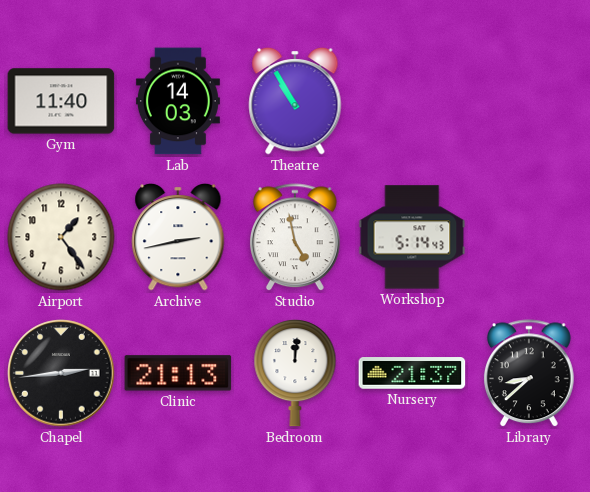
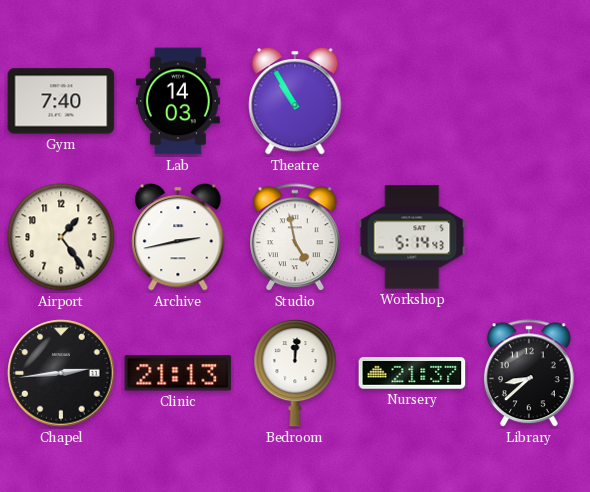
Gym: 11:40 -> 7:40
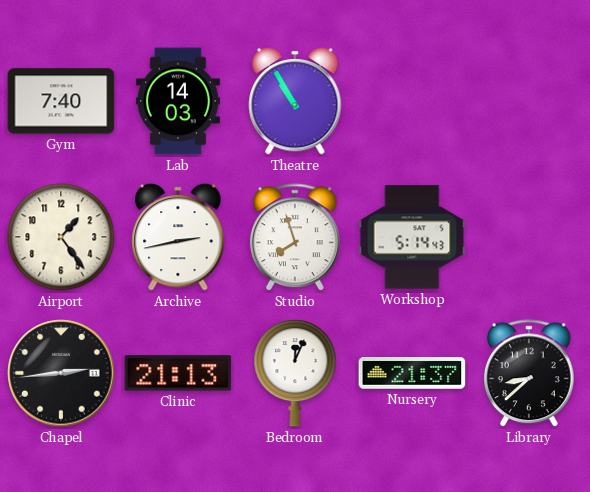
Studio: 4:58 -> 7:57
Bedroom: 12:01 -> 12:04
